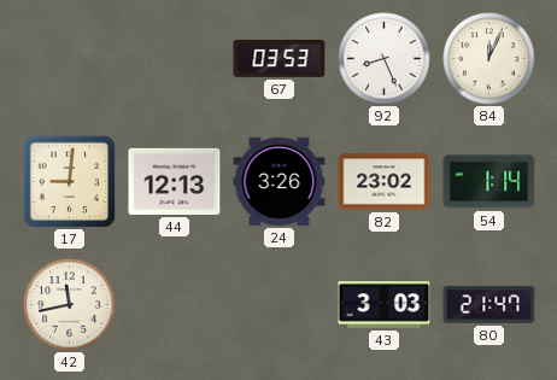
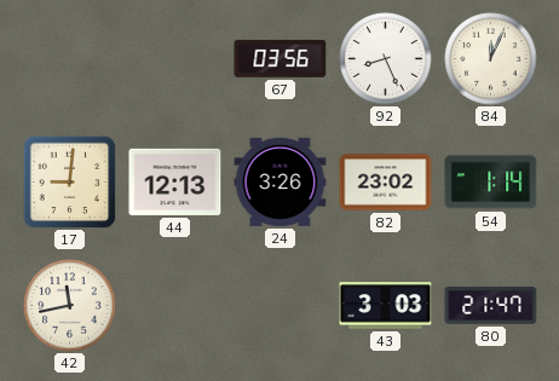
67: 03:53 -> 03:56
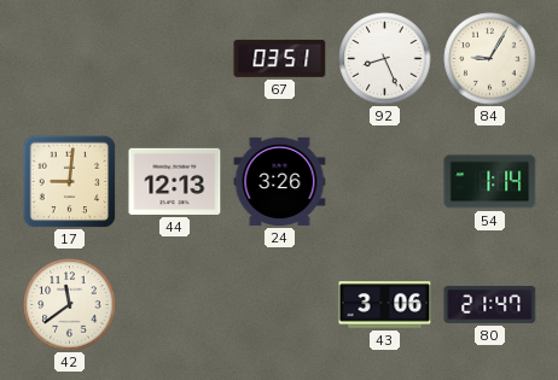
67: 03:56 -> 03:51
84: 12:04 -> 9:05
82: 23:02 -> none
42: 11:43 -> 11:39
43: 3:03 -> 3:06
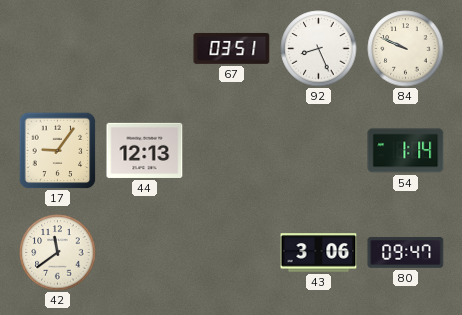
84: 9:05 -> 9:49
17: 9:01 -> 9:06
24: 3:26 -> none
80: 21:47 -> 09:47
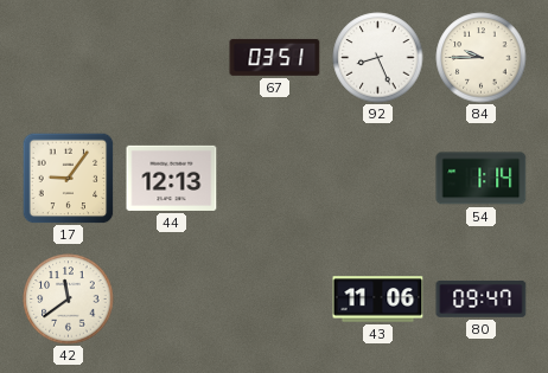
84: 9:49 -> 9:45
43: 3:06 -> 11:06
